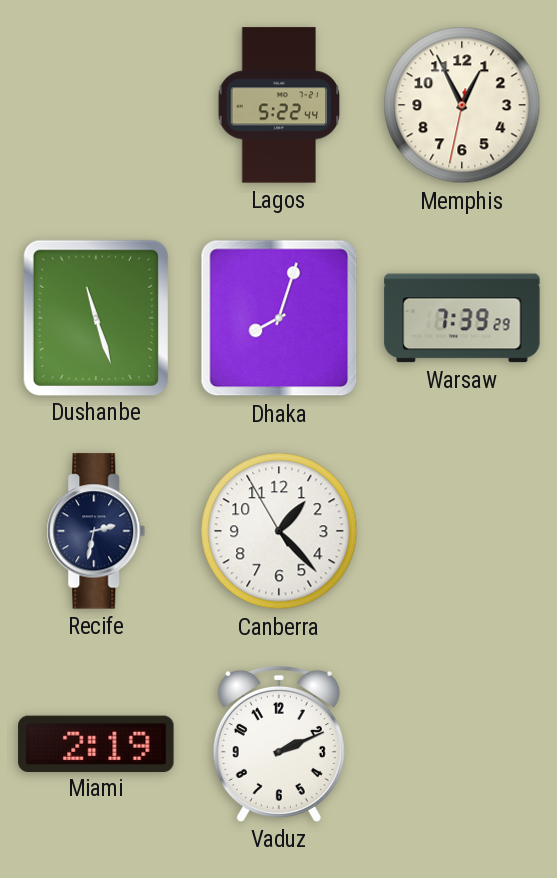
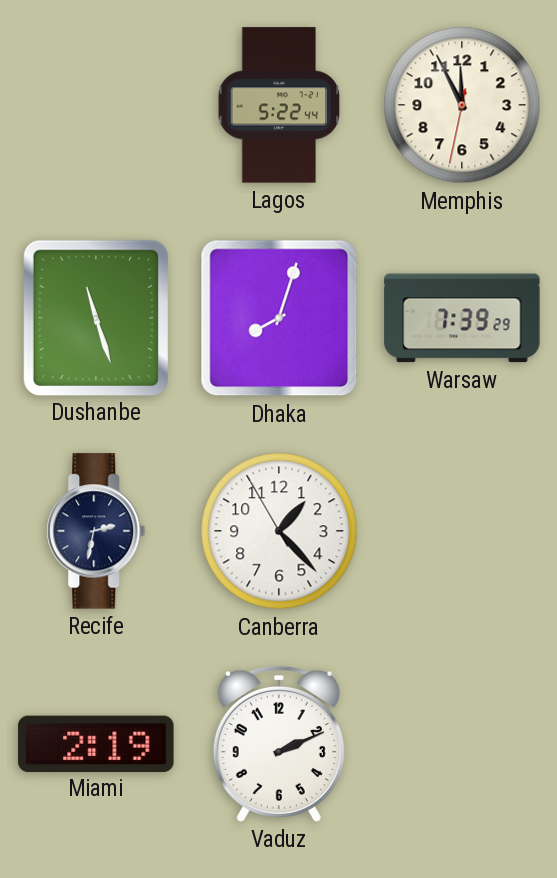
Memphis: 12:55 -> 11:55
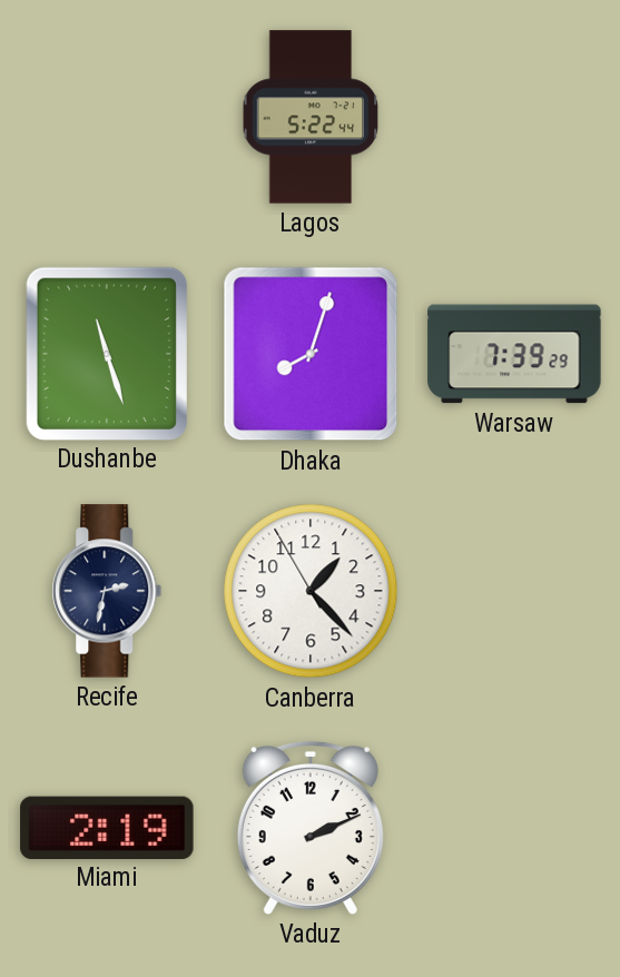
Memphis: 11:55 -> none
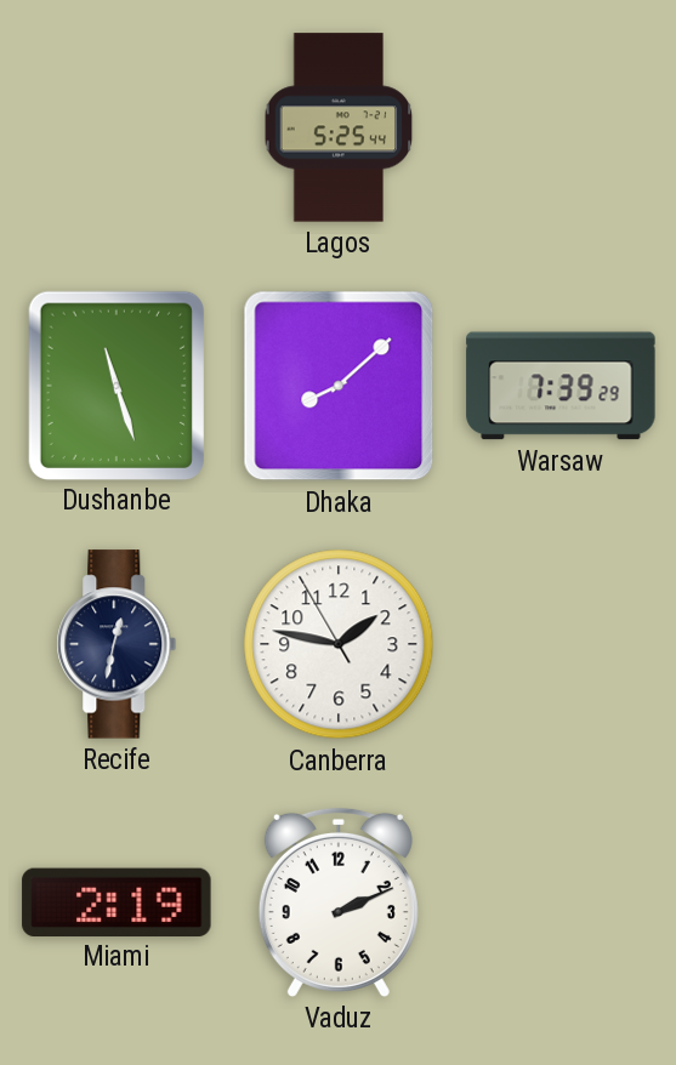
Lagos: 5:22 -> 5:25
Dhaka: 8:03 -> 8:08
Recife: 2:32 -> 12:32
Canberra: 1:22 -> 1:46
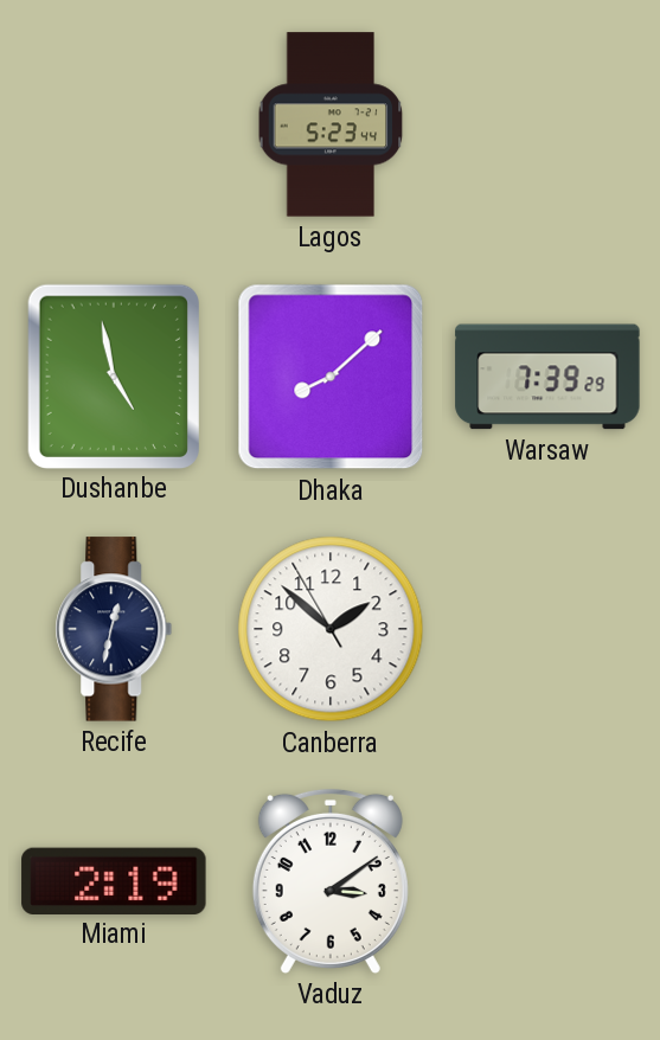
Lagos: 5:25 -> 5:23
Dushanbe: 11:27 -> 4:58
Canberra: 1:46 -> 1:51
Vaduz: 2:11 -> 3:09
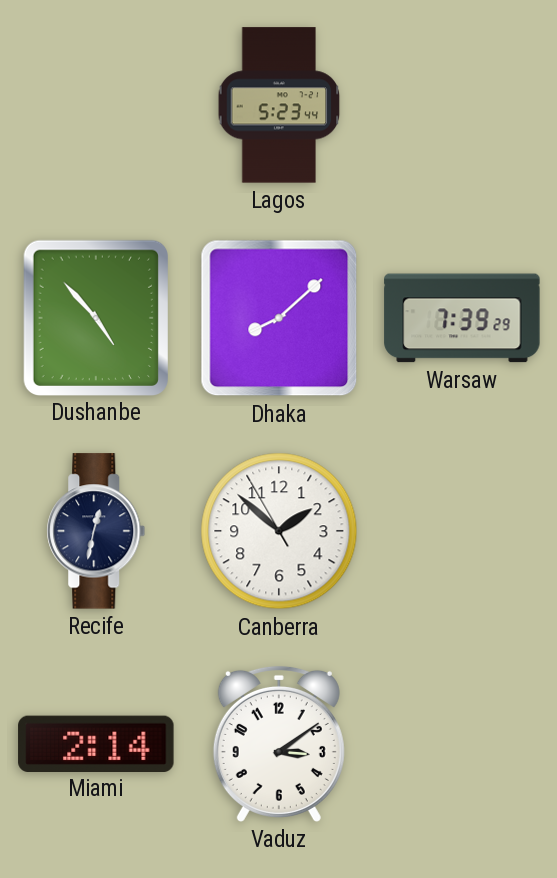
Dushanbe: 4:58 -> 4:53
Miami: 2:19 -> 2:14
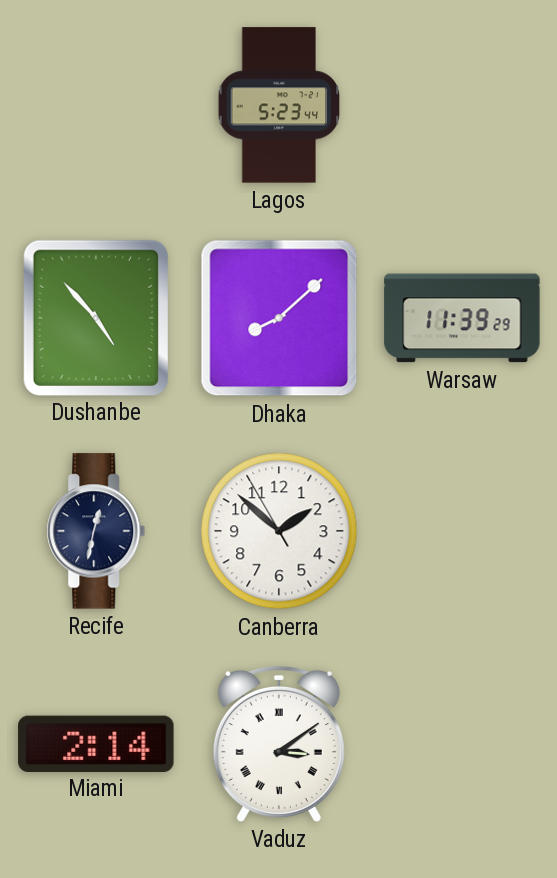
Warsaw: 7:39 -> 11:39
Vaduz numerals: Arabic -> Roman
